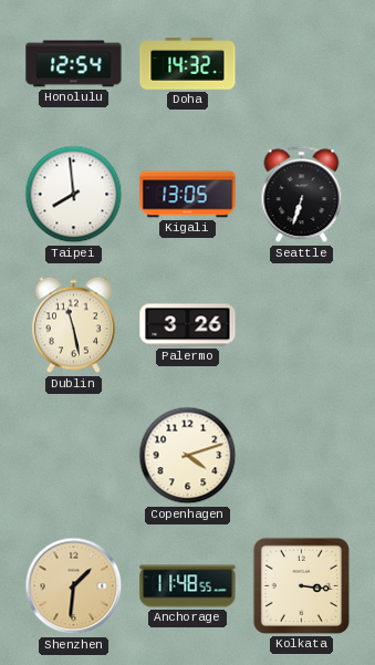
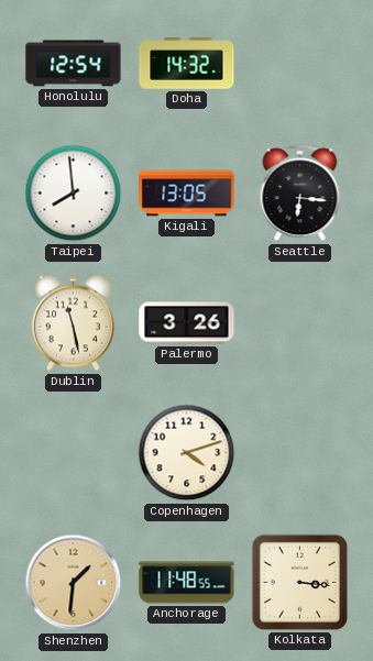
Seattle: 6:33 -> 6:16
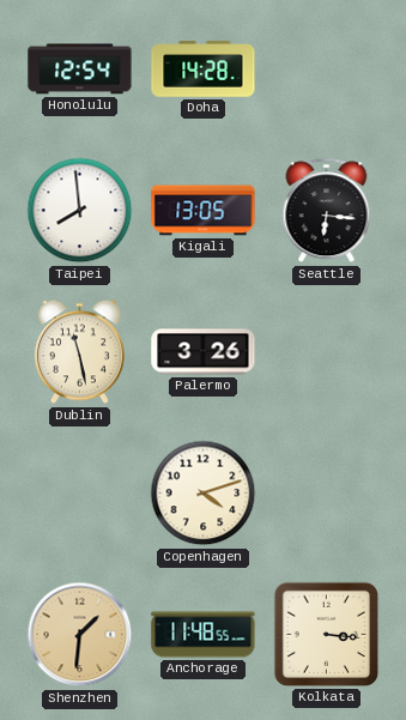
Doha: 14:32 -> 14:28
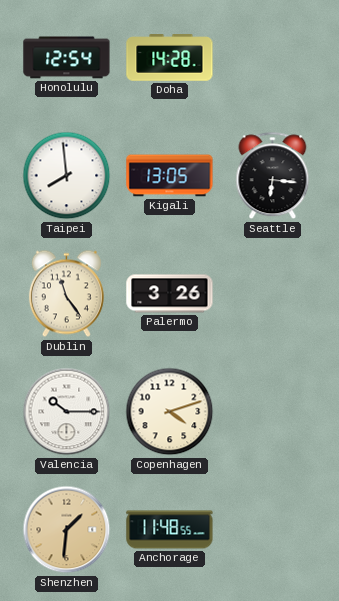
Dublin: 11:28 -> 11:24
Valencia: none -> 10:15
Kolkata: 3:16 -> none
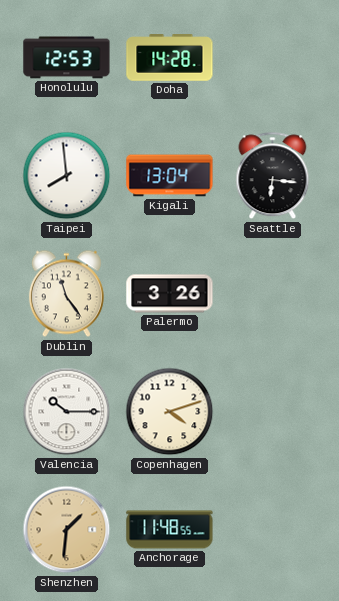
Honolulu: 12:54 -> 12:53
Kigali: 13:05 -> 13:04
